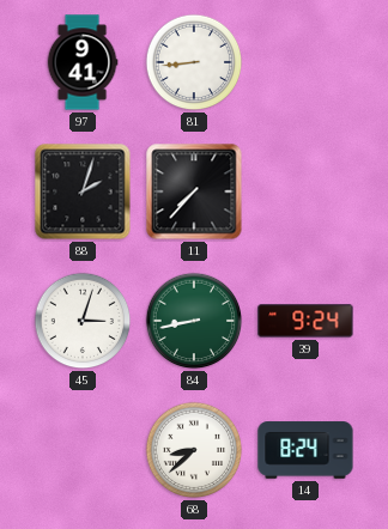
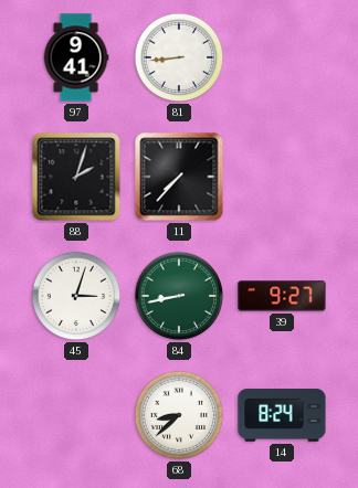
39: 9:24 -> 9:27
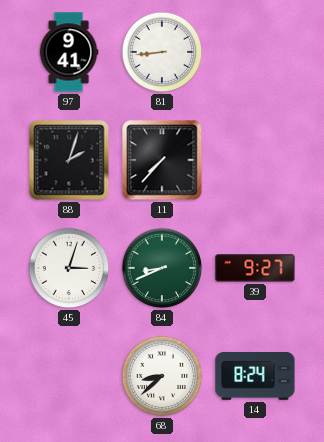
84: 8:43 -> 8:41
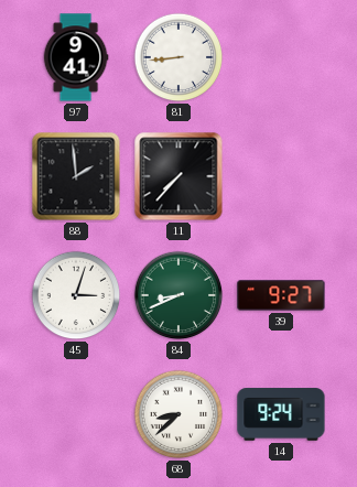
88: 2:03 -> 1:59
14: 8:24 -> 9:24
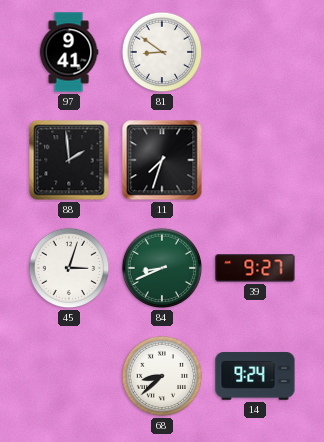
81: 8:44 -> 8:51
11: 7:37 -> 7:33
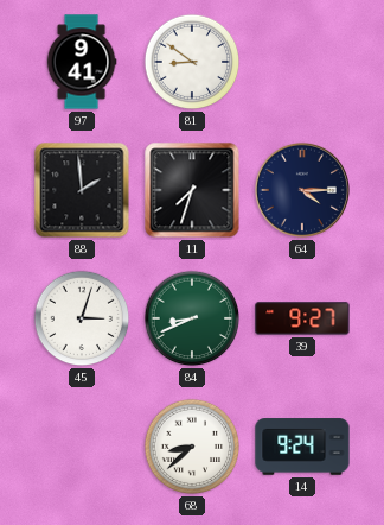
64: none -> 4:15
